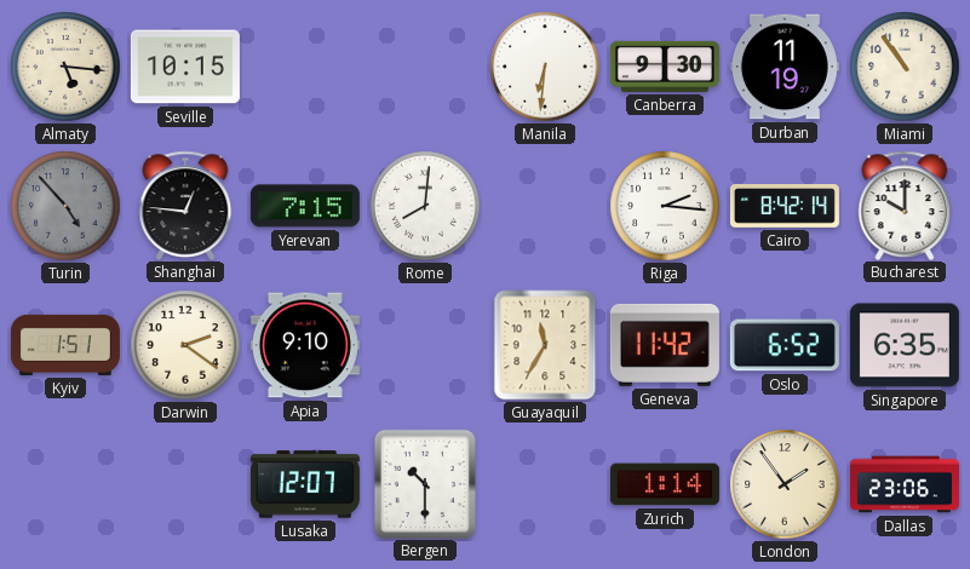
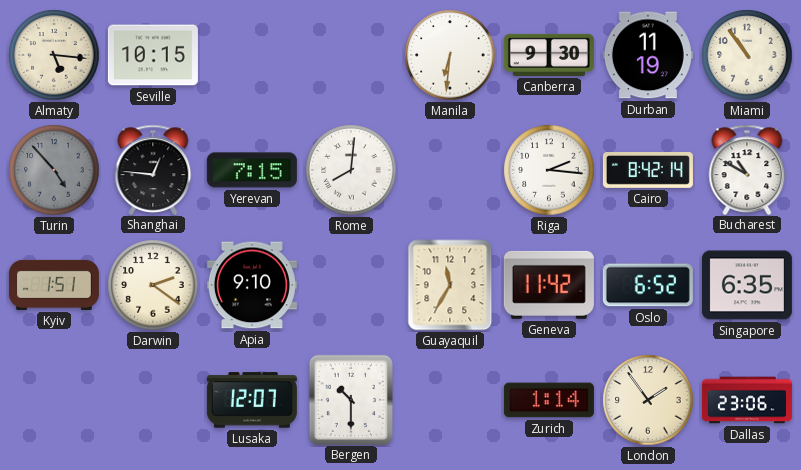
Bucharest: 10:00 -> 10:50
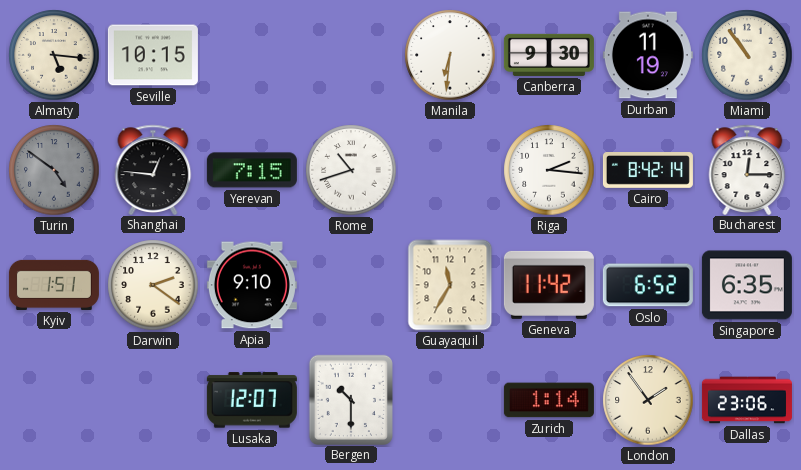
Turin: 4:53 -> 4:51
Rome: 8:01 -> 10:42
Bucharest: 10:50 -> 12:15
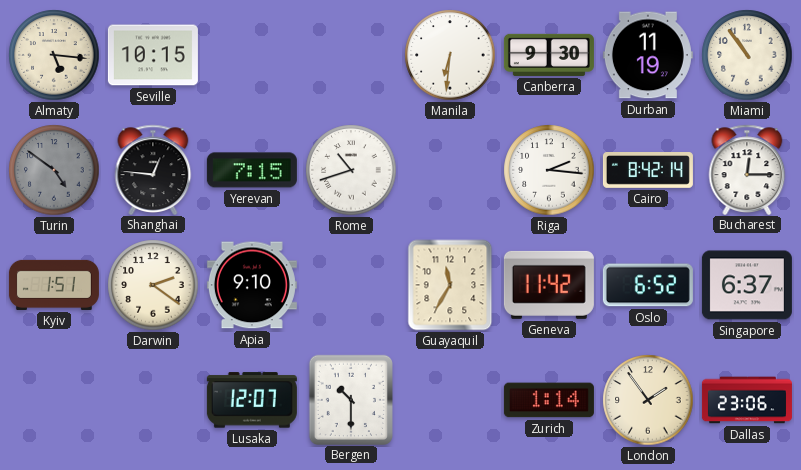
Singapore: 6:35 -> 6:37
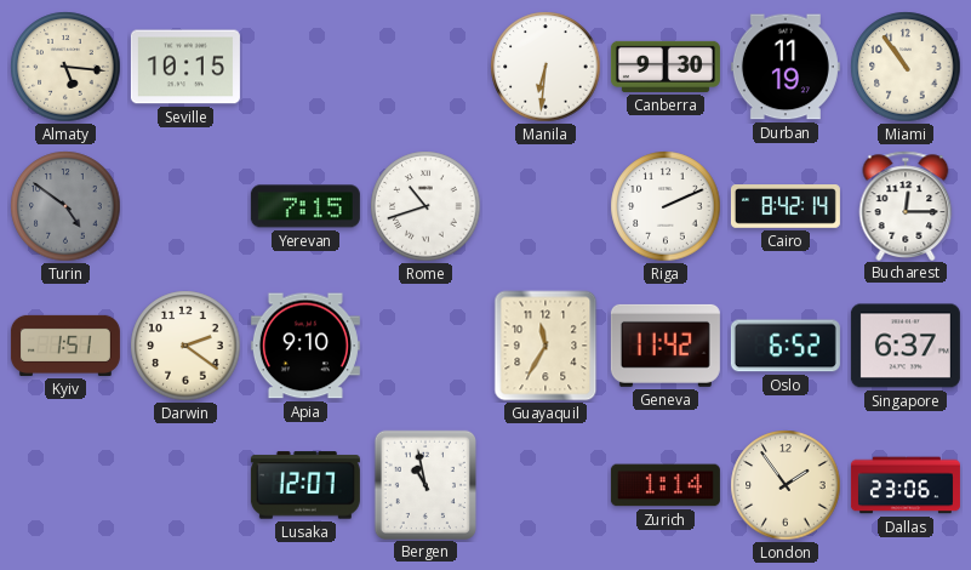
Shanghai: 12:46 -> none
Riga: 2:16 -> 2:11
Bergen: 10:30 -> 10:58
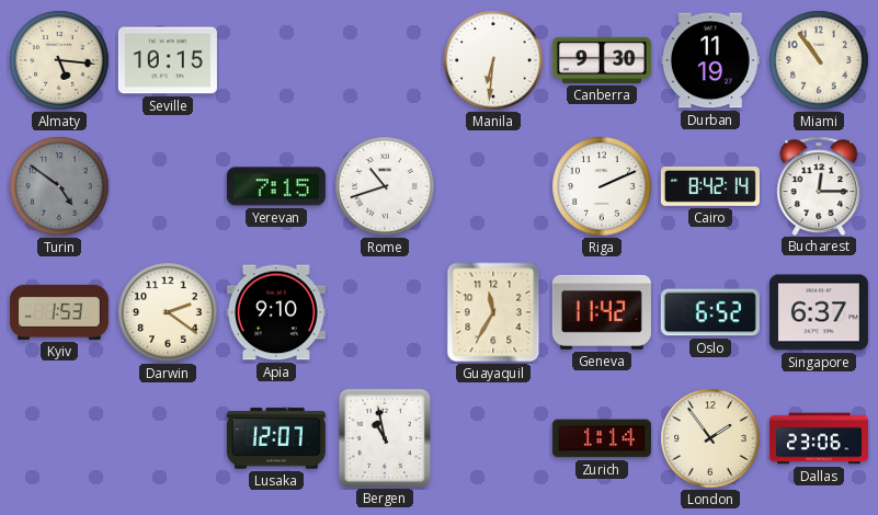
Kyiv: 1:51 -> 1:53
